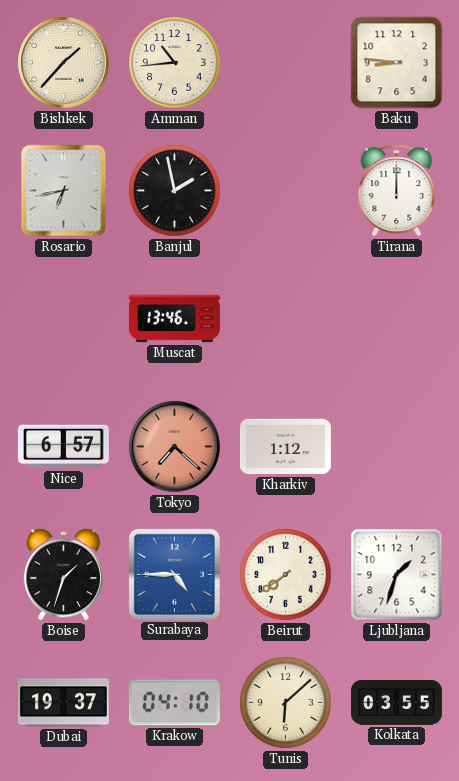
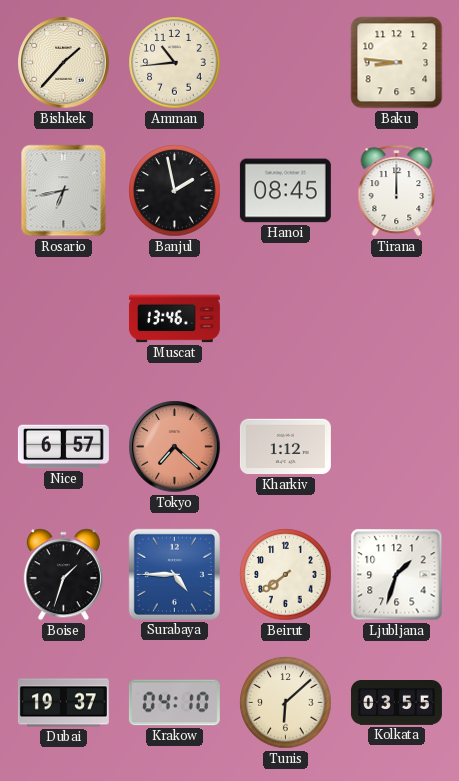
Hanoi: none -> 08:45
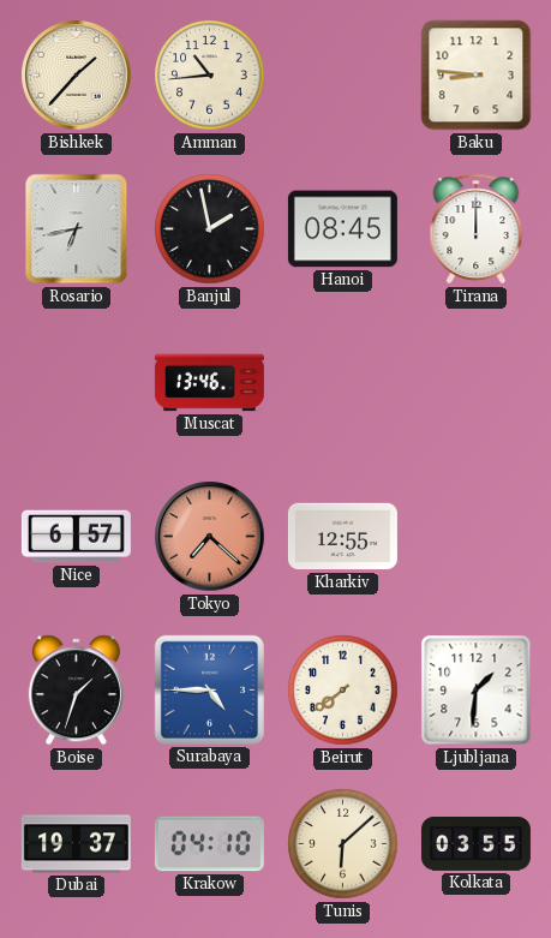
Kharkiv: 1:12 -> 12:55
Ljubljana: 1:33 -> 1:31
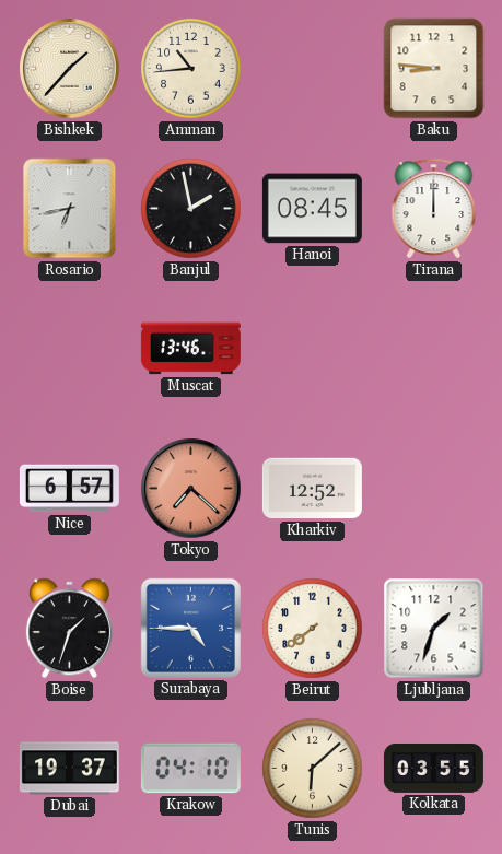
Kharkiv: 12:55 -> 12:52
Ljubljana: 1:31 -> 1:33
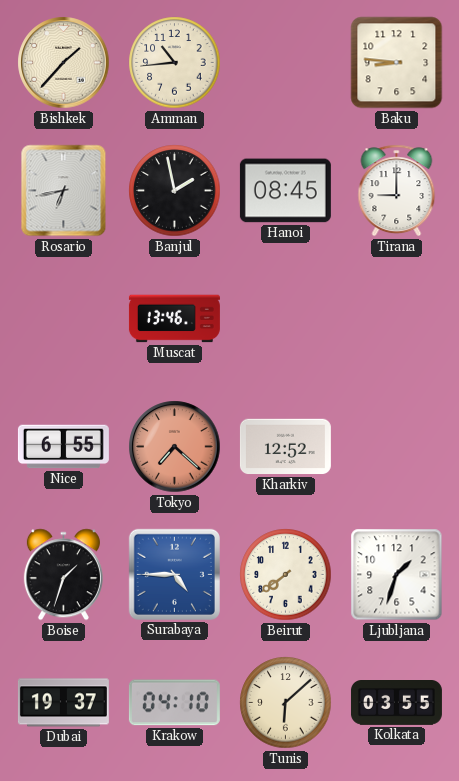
Tirana: 12:00 -> 9:00
Nice: 6:57 -> 6:55
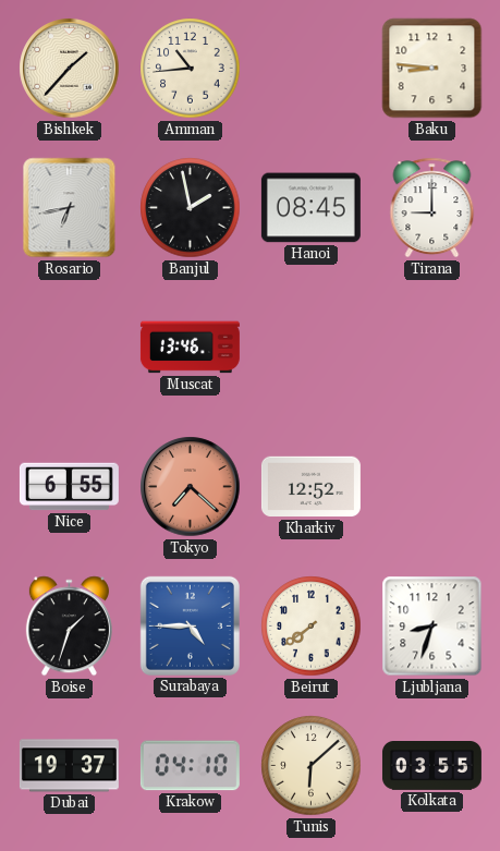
Ljubljana: 1:33 -> 8:33
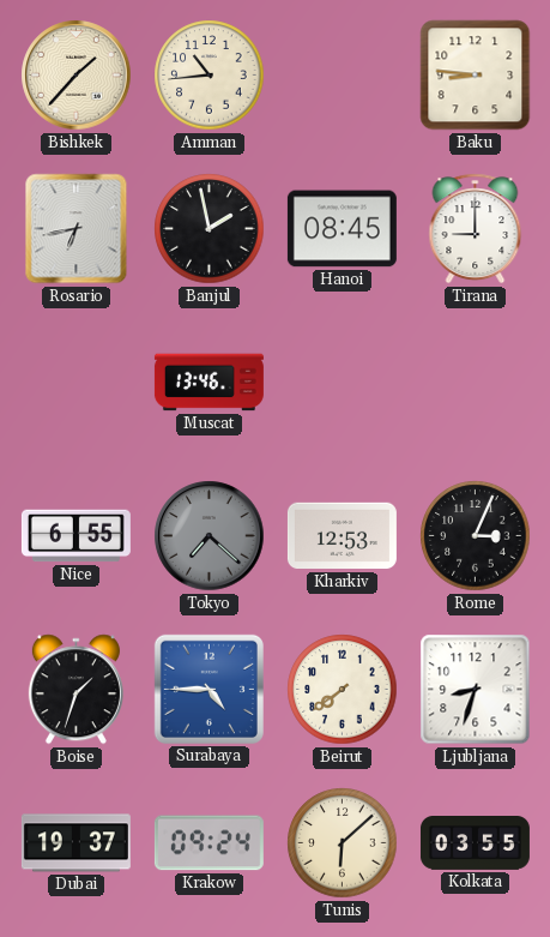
Tokyo dial: salmon -> grey
Kharkiv: 12:52 -> 12:53
Rome: none -> 3:04
Krakow: 04:10 -> 09:24
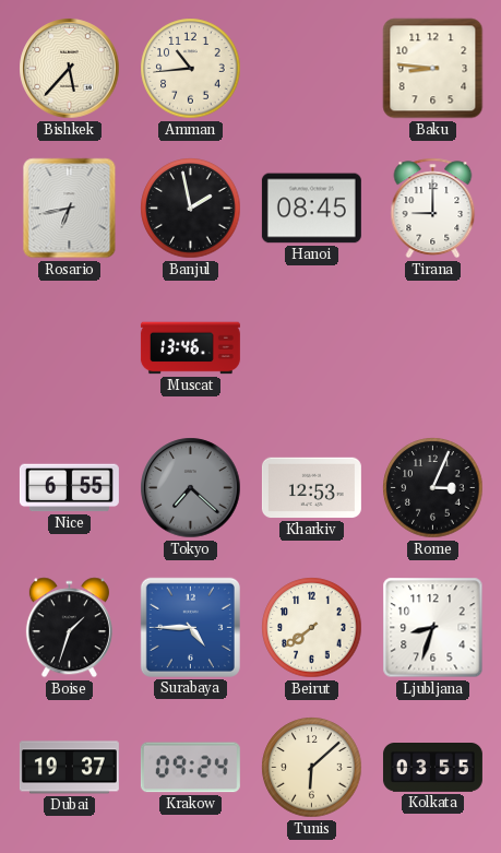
Bishkek: 1:37 -> 5:37
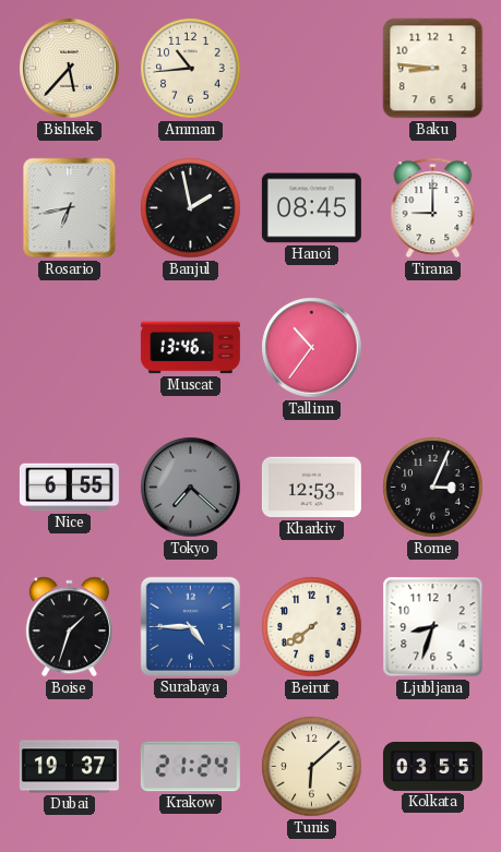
Tallinn: none -> 10:36
Krakow: 09:24 -> 21:24
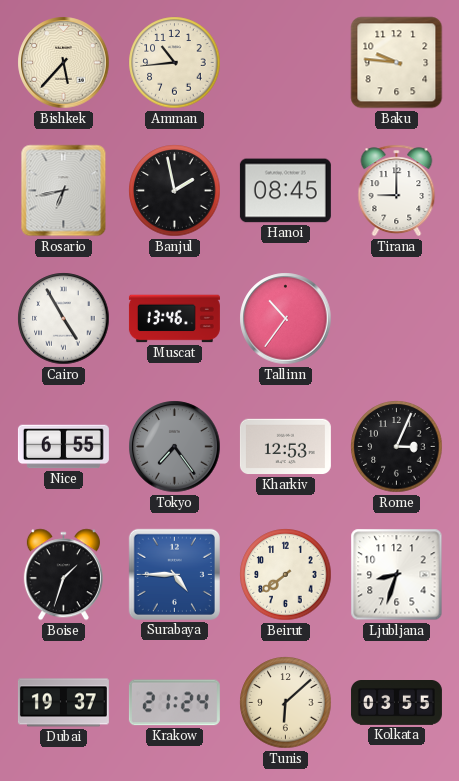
Baku: 8:46 -> 9:46
Cairo: none -> 4:55
Tokyo: 7:22 -> 7:24
